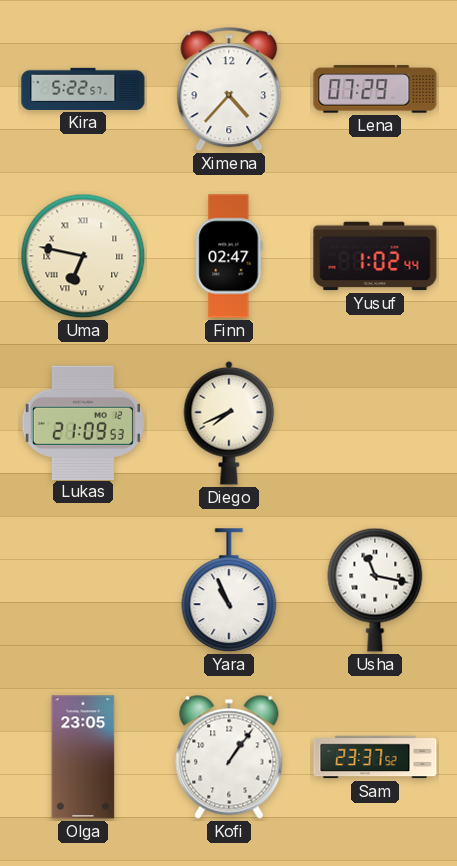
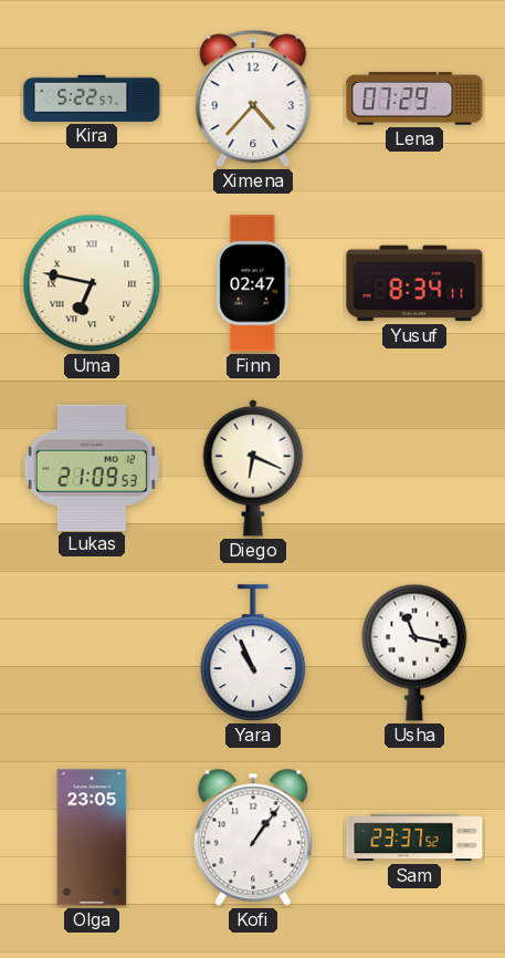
Yusuf: 1:02 -> 8:34
Diego: 7:41 -> 6:19
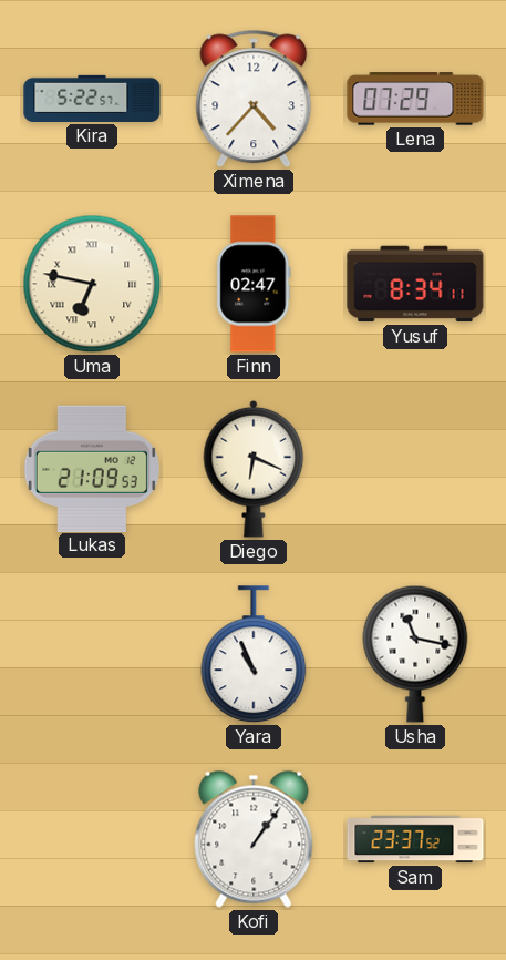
Olga: 23:05 -> none
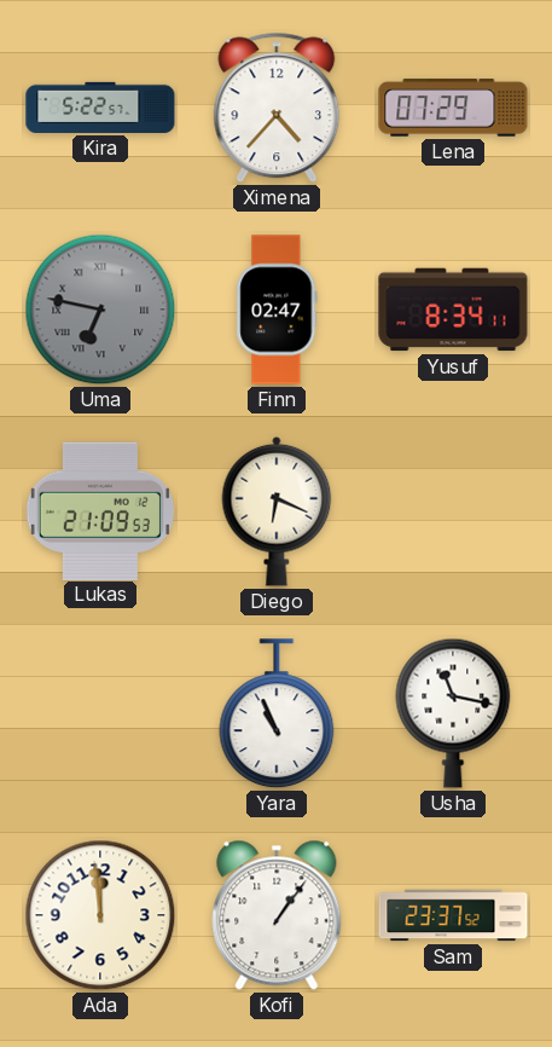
Uma dial: cream -> grey
Ada: none -> 11:59
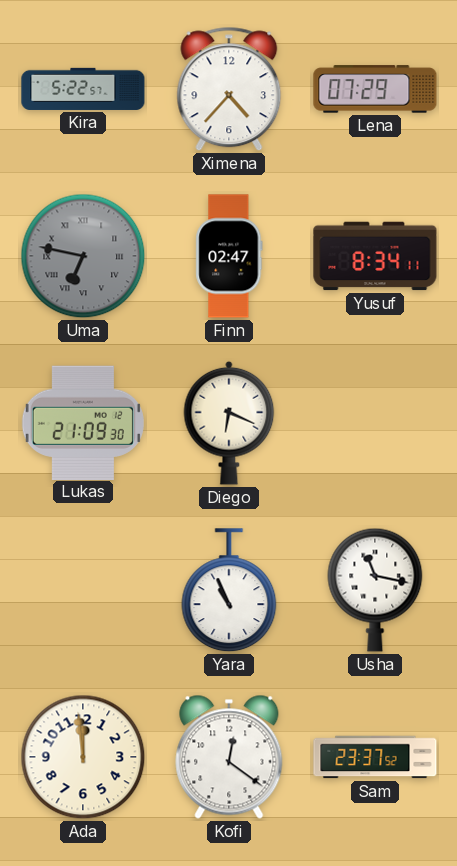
Lukas: 21:09:53 -> 21:09:30
Kofi: 1:06 -> 12:21
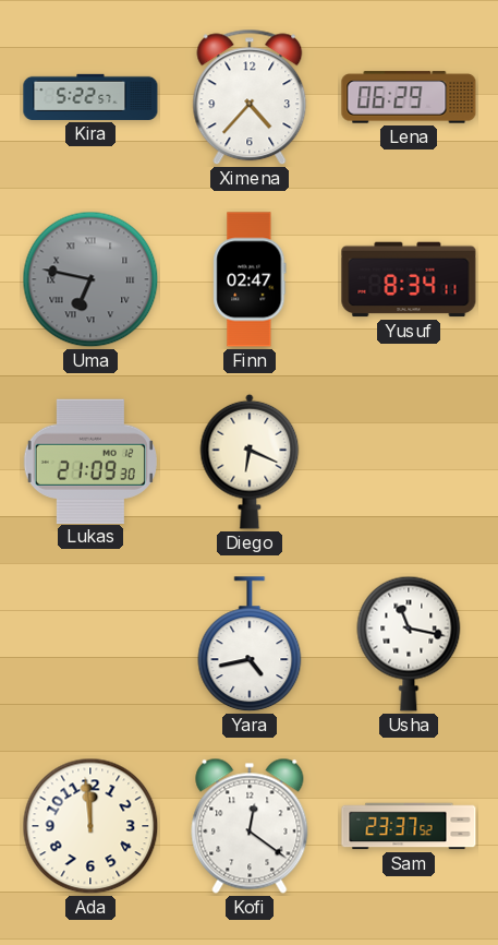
Lena: 07:29 -> 06:29
Yara: 10:56 -> 4:43
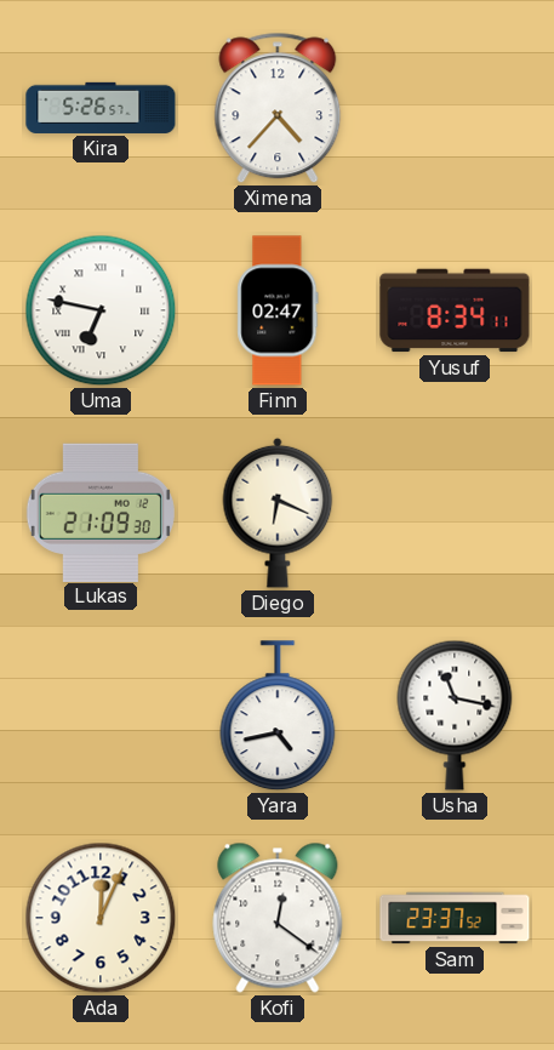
Kira: 5:22 -> 5:26
Lena: 06:29 -> none
Uma dial: grey -> white
Ada: 11:59 -> 12:04
